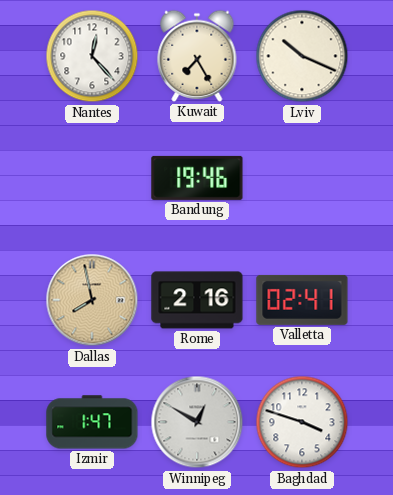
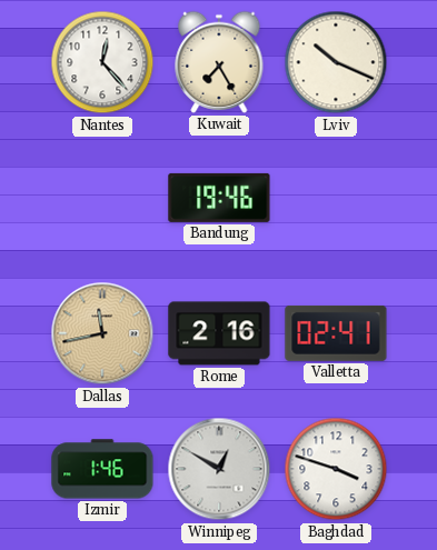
Dallas: 7:58 -> 11:43
Izmir: 1:47 -> 1:46
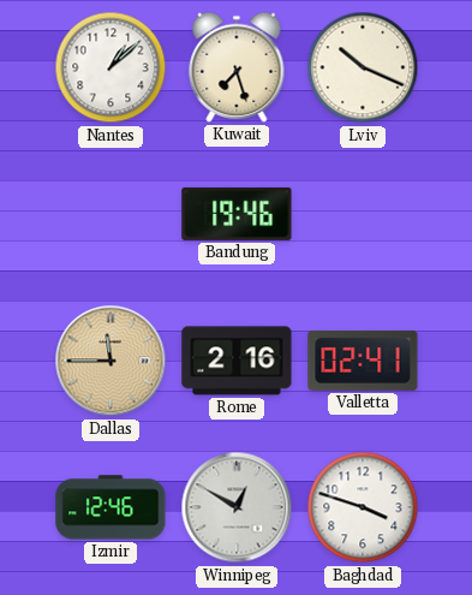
Nantes: 12:23 -> 1:08
Kuwait: 7:25 -> 7:27
Dallas: 11:43 -> 11:45
Izmir: 1:46 -> 12:46
